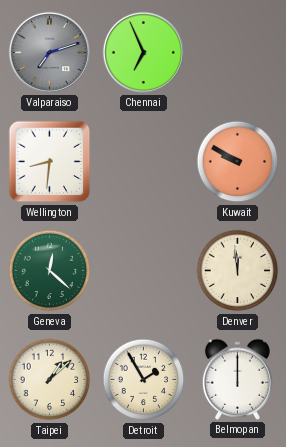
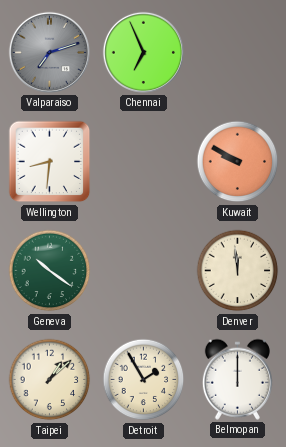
Geneva: 12:22 -> 10:21
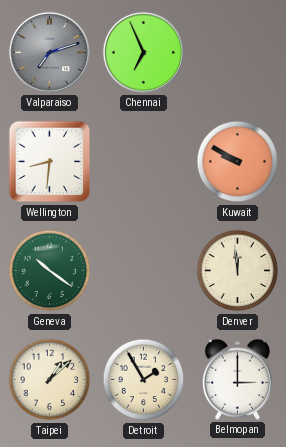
Belmopan: 12:00 -> 3:00
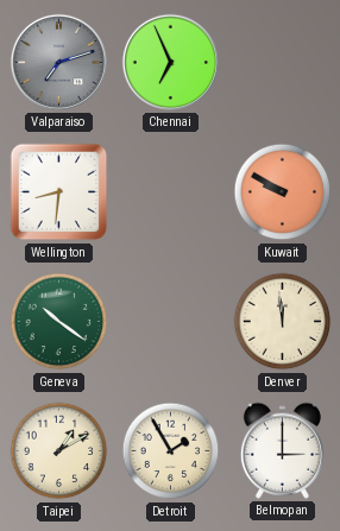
Taipei: 1:08 -> 1:10
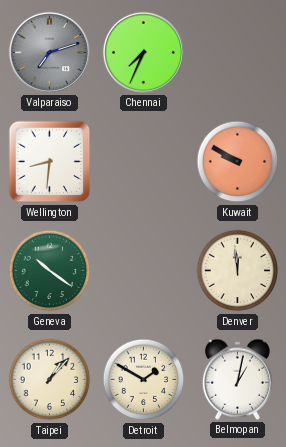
Chennai: 6:56 -> 7:34
Taipei: 1:10 -> 1:07
Detroit: 1:55 -> 1:50
Belmopan: 3:00 -> 1:02
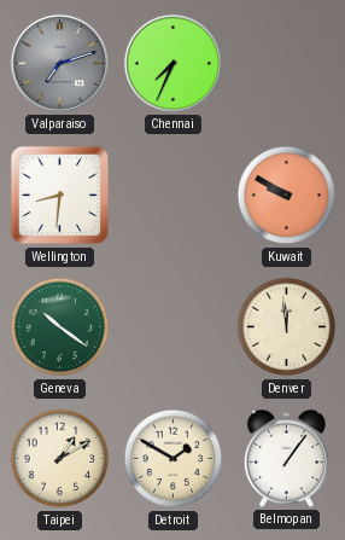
Taipei: 1:07 -> 1:10
Belmopan: 1:02 -> 1:06
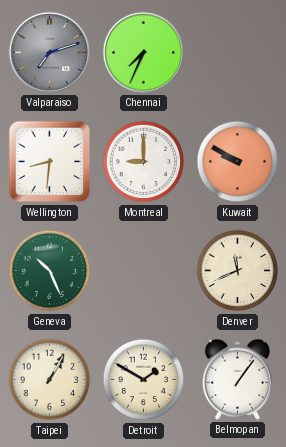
Montreal: none -> 9:00
Geneva: 10:21 -> 10:26
Denver: 11:59 -> 11:41
Taipei: 1:10 -> 1:05
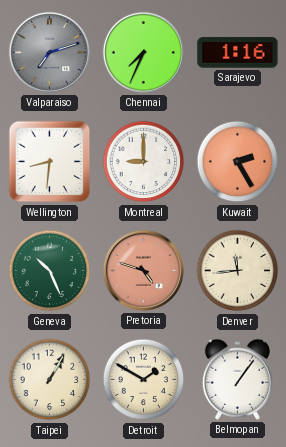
Sarajevo: none -> 1:16
Kuwait: 9:50 -> 2:25
Pretoria: none -> 4:48
Denver: 11:41 -> 11:44
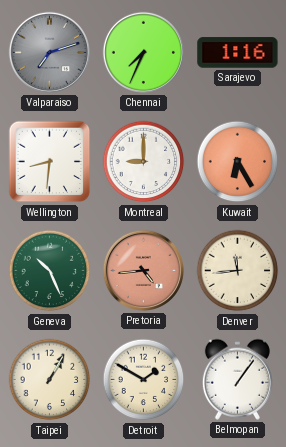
Kuwait: 2:25 -> 6:25
Pretoria: 4:48 -> 4:44
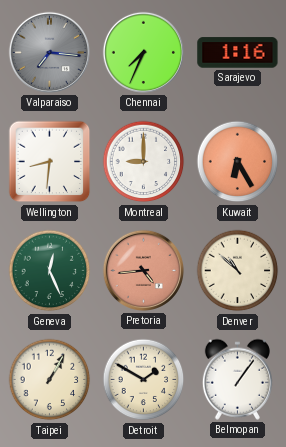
Valparaiso: 7:12 -> 7:16
Geneva: 10:26 -> 12:26
Denver: 11:44 -> 10:52
